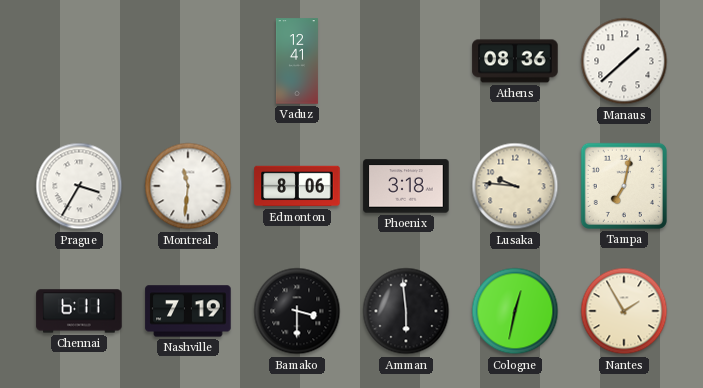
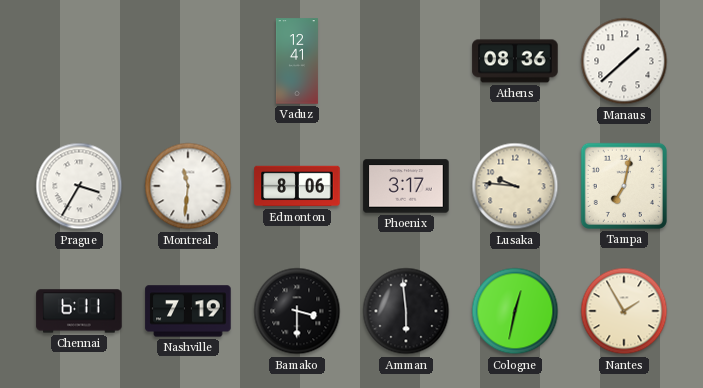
Phoenix: 3:18 -> 3:17
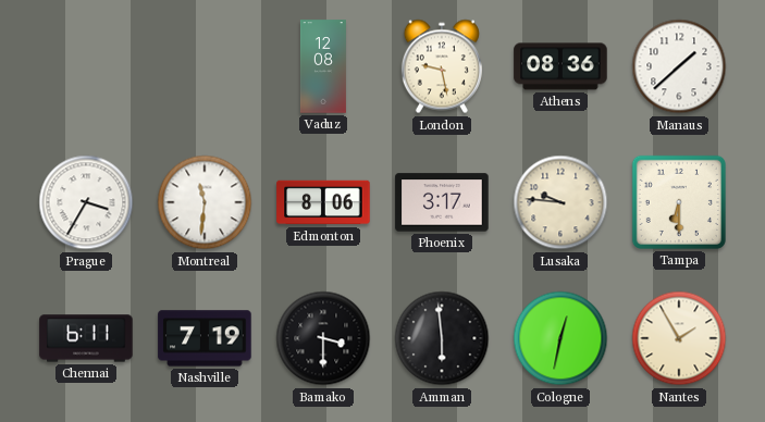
Vaduz: 12:41 -> 12:08
London: none -> 9:28
Tampa: 7:02 -> 6:30
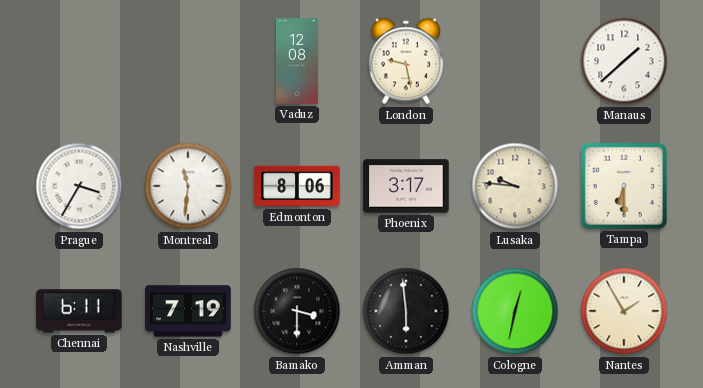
Athens: 08:36 -> none
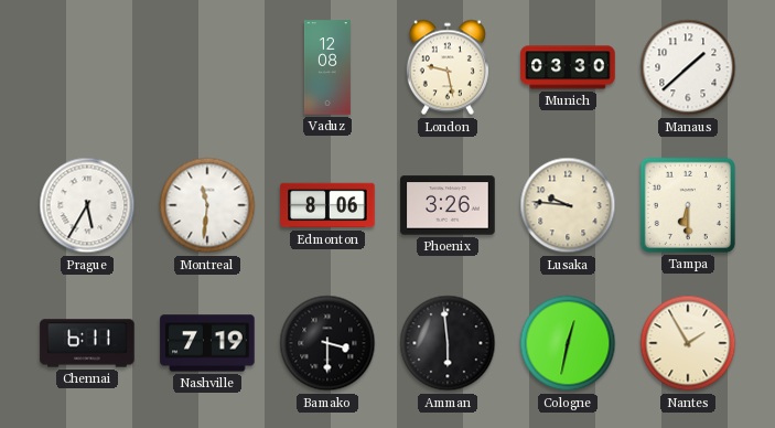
Munich: none -> 03:30
Prague: 3:35 -> 5:35
Phoenix: 3:17 -> 3:26
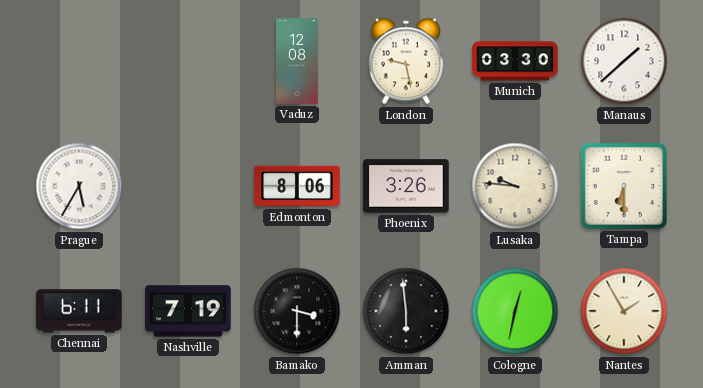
Montreal: 11:31 -> none
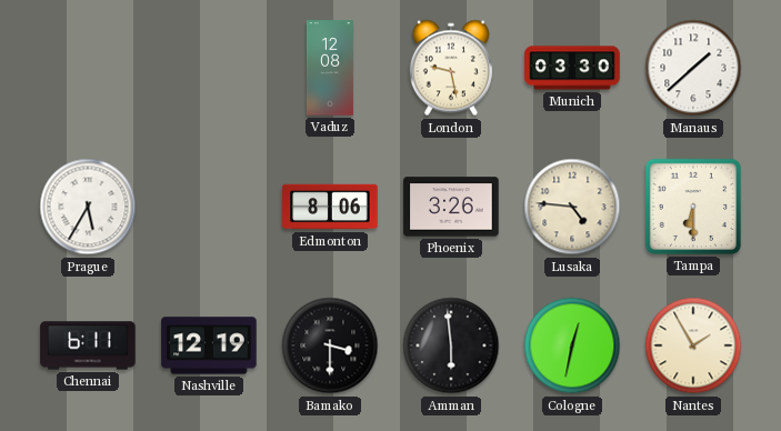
Lusaka: 9:46 -> 4:46
Nashville: 7:19 -> 12:19
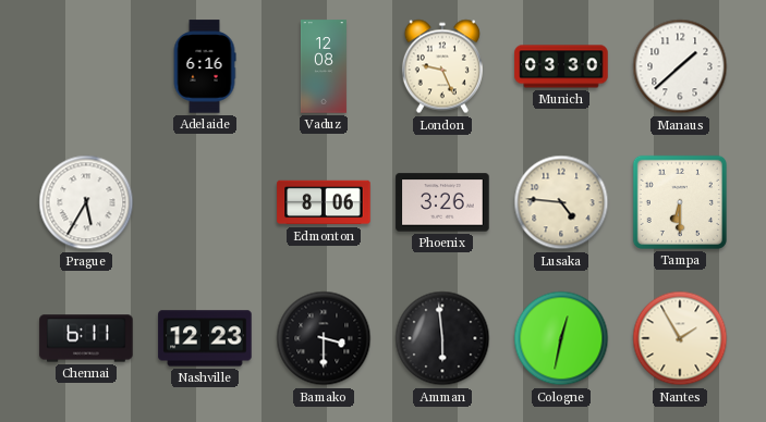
Adelaide: none -> 6:16
London: 9:28 -> 9:26
Nashville: 12:19 -> 12:23
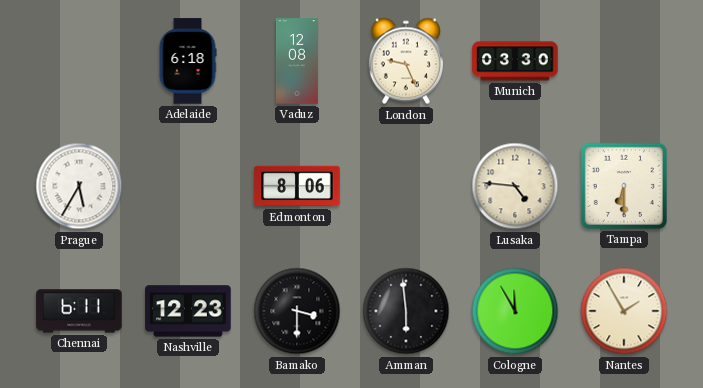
Adelaide: 6:16 -> 6:18
Manaus: 1:38 -> none
Phoenix: 3:26 -> none
Cologne: 12:32 -> 11:55
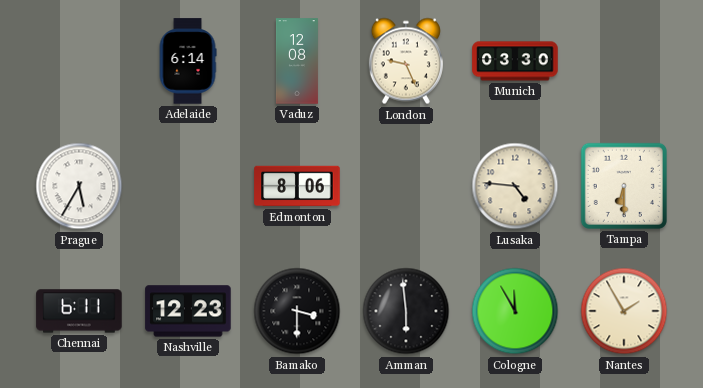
Adelaide: 6:18 -> 6:14
